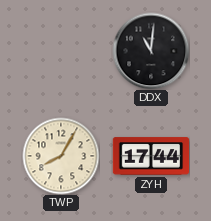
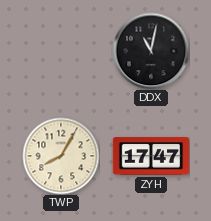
DDX: 11:01 -> 11:02
ZYH: 17:44 -> 17:47
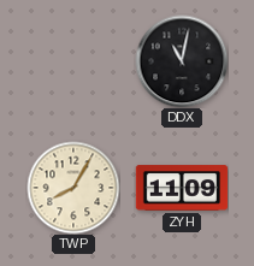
ZYH: 17:47 -> 11:09
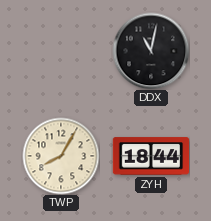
ZYH: 11:09 -> 18:44
